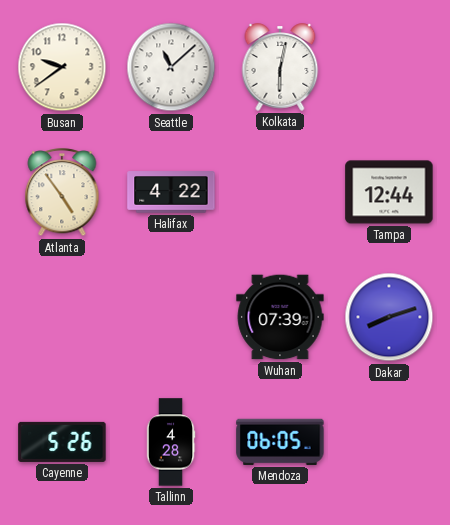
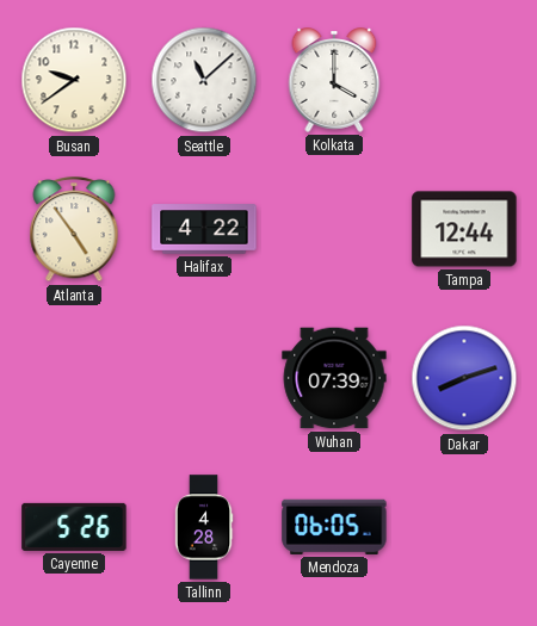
Kolkata: 6:02 -> 4:00
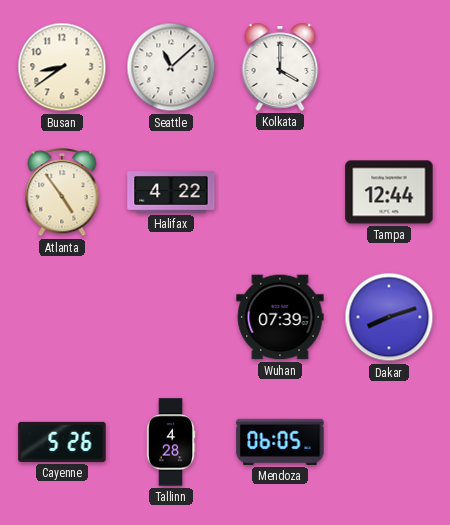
Busan: 9:39 -> 8:39
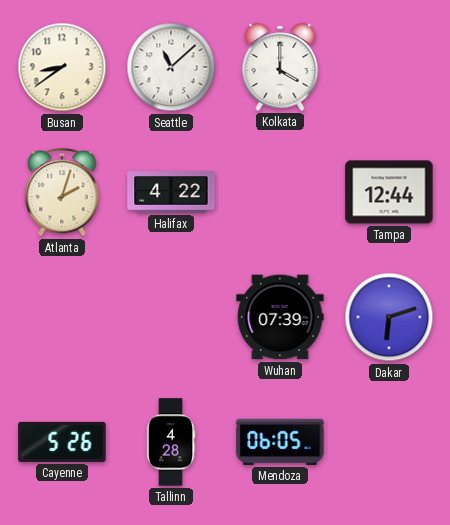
Atlanta: 4:54 -> 2:03
Dakar: 8:12 -> 6:12
